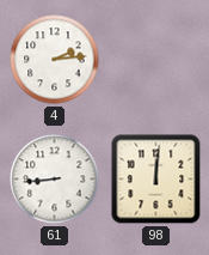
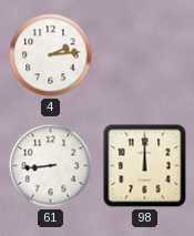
98: 12:01 -> 12:00
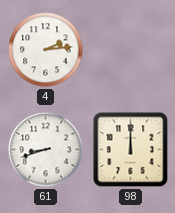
61: 8:44 -> 8:42
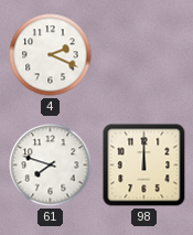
4: 2:14 -> 2:19
61: 8:42 -> 7:48
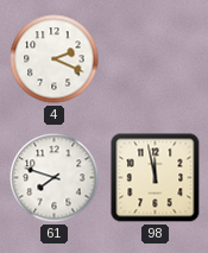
98: 12:00 -> 11:58
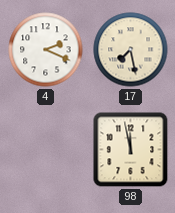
17: none -> 7:28
61: 7:48 -> none
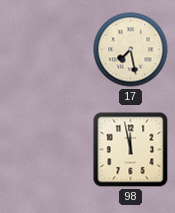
4: 2:19 -> none
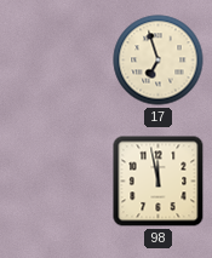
17: 7:28 -> 6:57
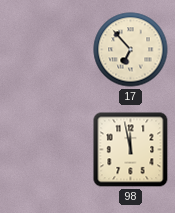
17: 6:57 -> 6:53
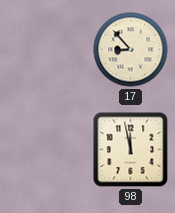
17: 6:53 -> 8:53
